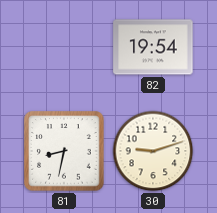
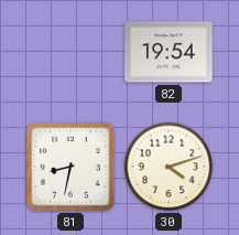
30: 9:12 -> 4:12
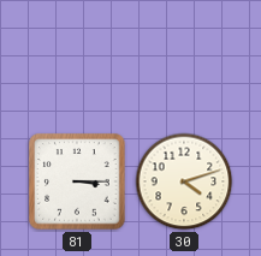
82: 19:54 -> none
81: 8:32 -> 3:15
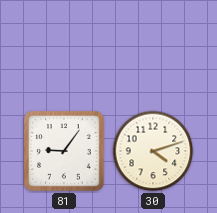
81: 3:15 -> 9:06
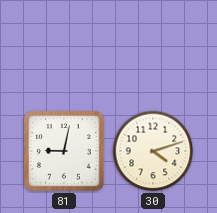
81: 9:06 -> 9:02
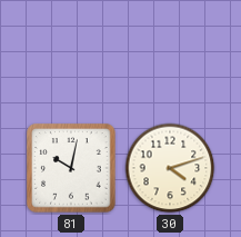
81: 9:02 -> 10:02
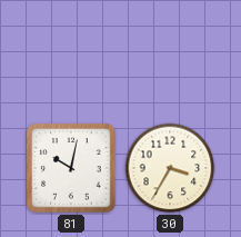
30: 4:12 -> 3:35
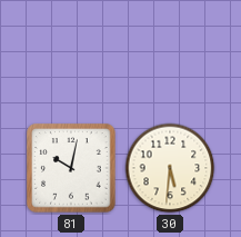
30: 3:35 -> 5:31
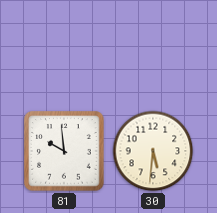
81: 10:02 -> 9:59
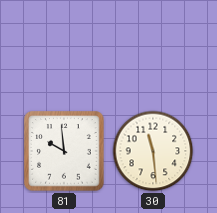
30: 5:31 -> 11:29
